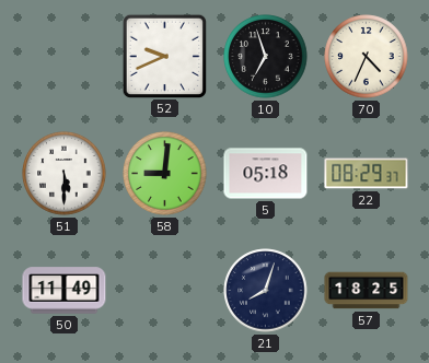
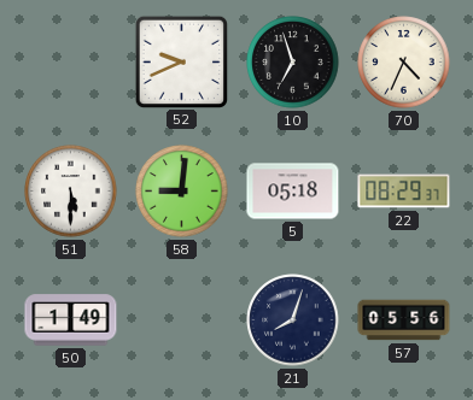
50: 11:49 -> 1:49
57: 18:25 -> 05:56
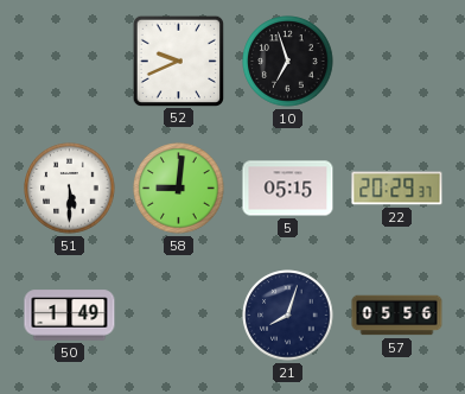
70: 4:34 -> none
5: 05:18 -> 05:15
22: 08:29 -> 20:29
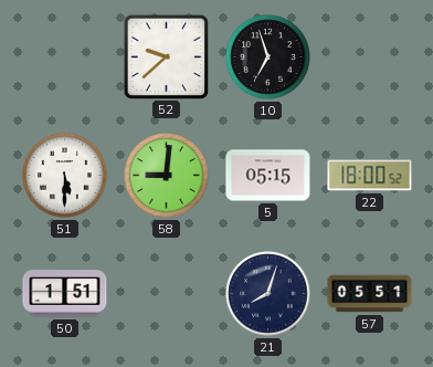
52: 9:41 -> 9:38
22: 20:29 -> 18:00
50: 1:49 -> 1:51
57: 05:56 -> 05:51
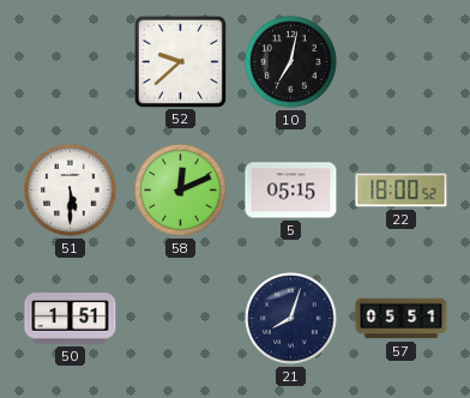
10: 6:57 -> 7:02
58: 9:01 -> 12:11
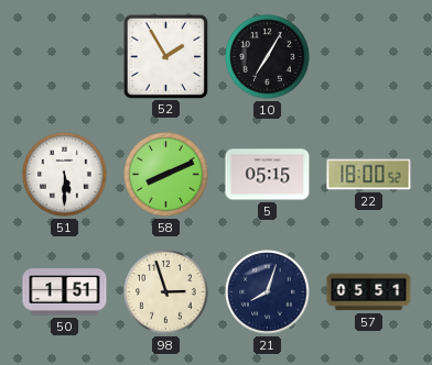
52: 9:38 -> 1:55
10: 7:02 -> 7:05
58: 12:11 -> 8:11
98: none -> 2:57
